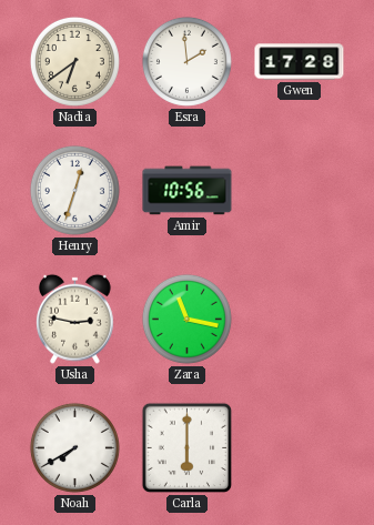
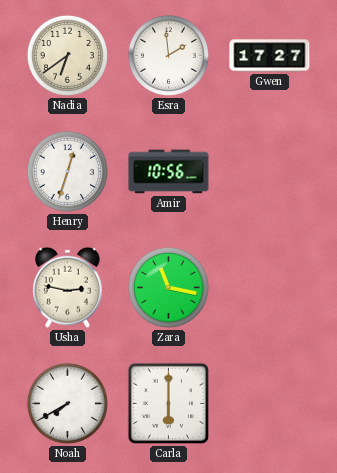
Gwen: 17:28 -> 17:27
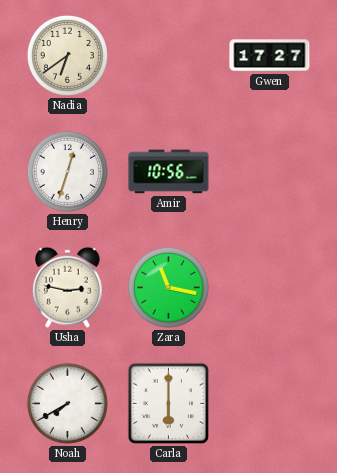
Esra: 1:59 -> none
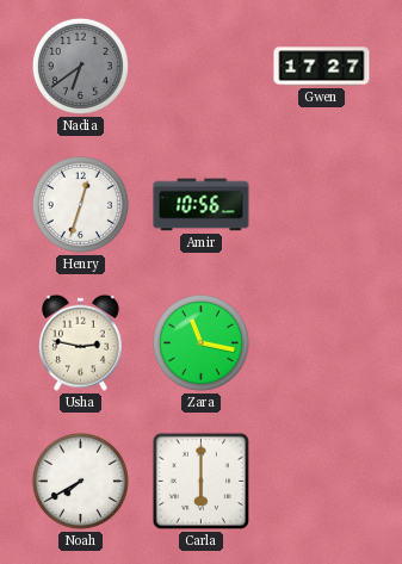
Nadia dial: cream -> grey
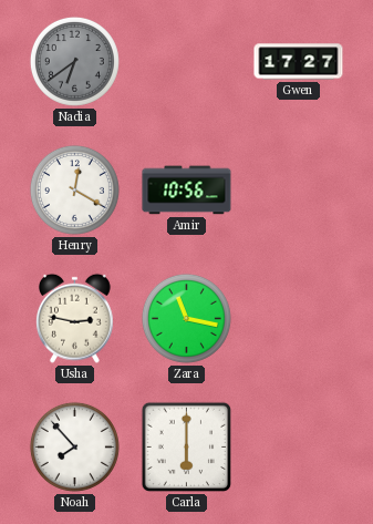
Henry: 12:33 -> 12:20
Noah: 7:40 -> 7:53
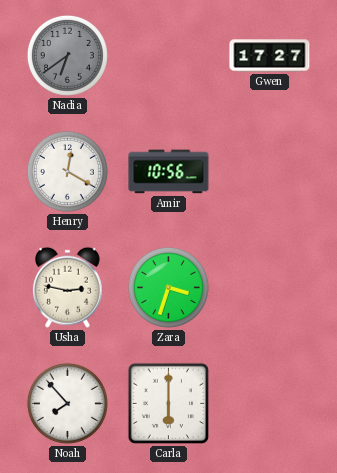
Zara: 11:17 -> 3:33
